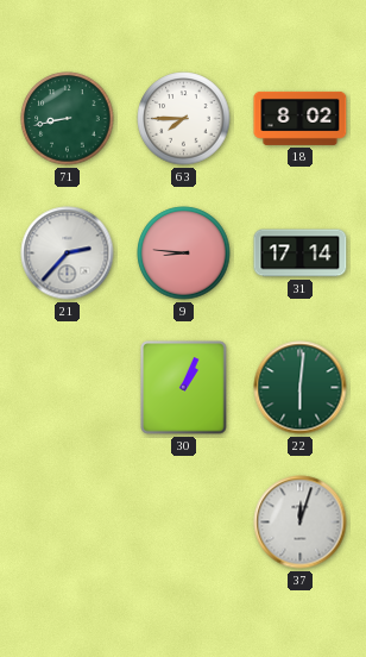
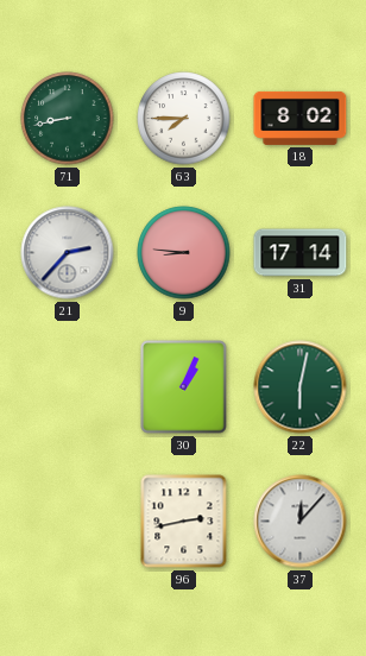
22: 6:01 -> 6:02
96: none -> 2:43
37: 12:03 -> 12:07
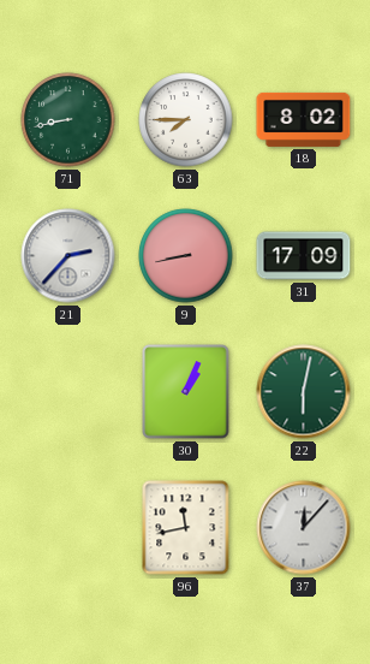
9: 8:46 -> 8:43
31: 17:14 -> 17:09
96: 2:43 -> 11:43
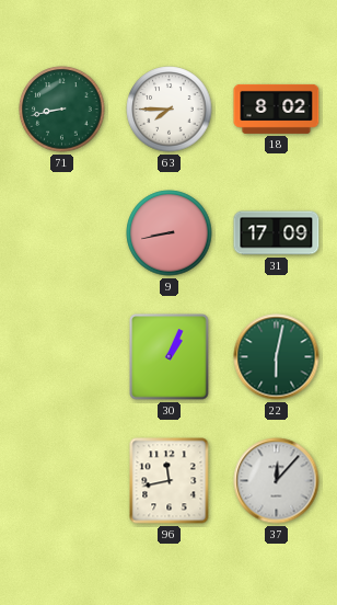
21: 2:37 -> none
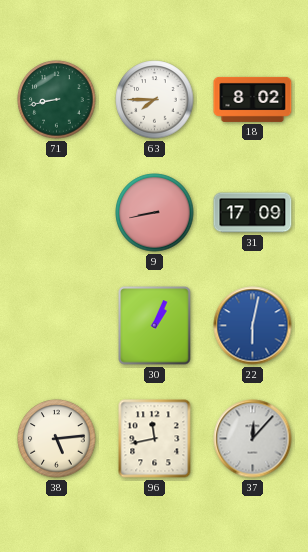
22 dial: green -> blue
38: none -> 5:14
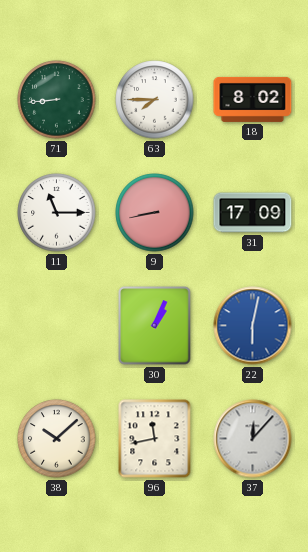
71: 8:43 -> 8:44
11: none -> 11:15
38: 5:14 -> 10:08
